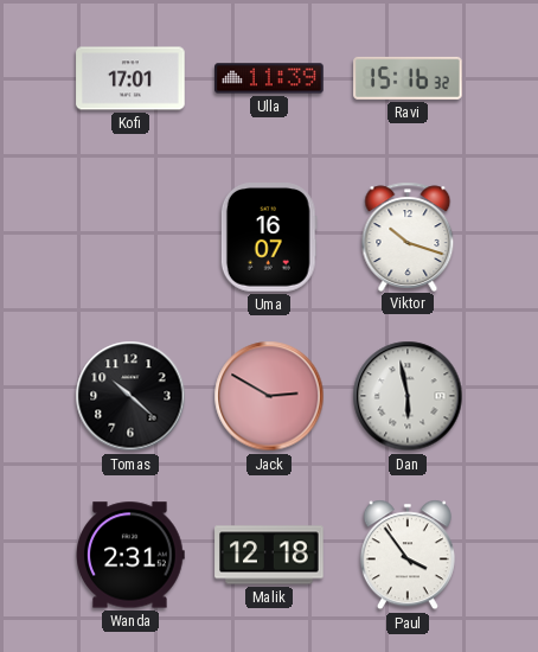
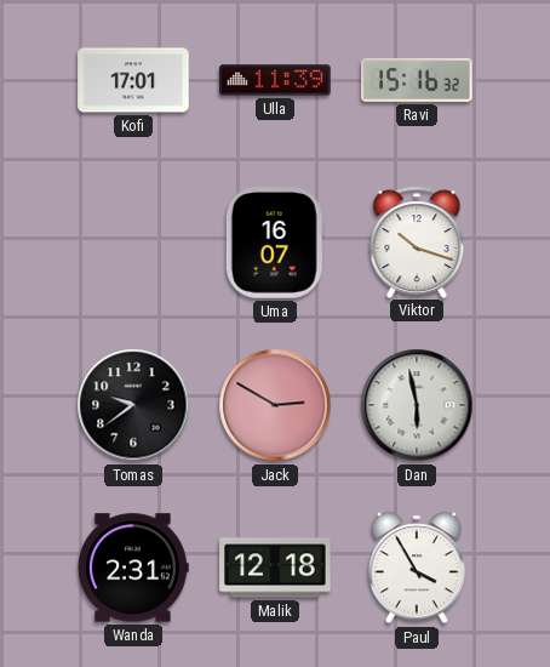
Tomas: 10:22 -> 9:39
Paul: 3:54 -> 3:55
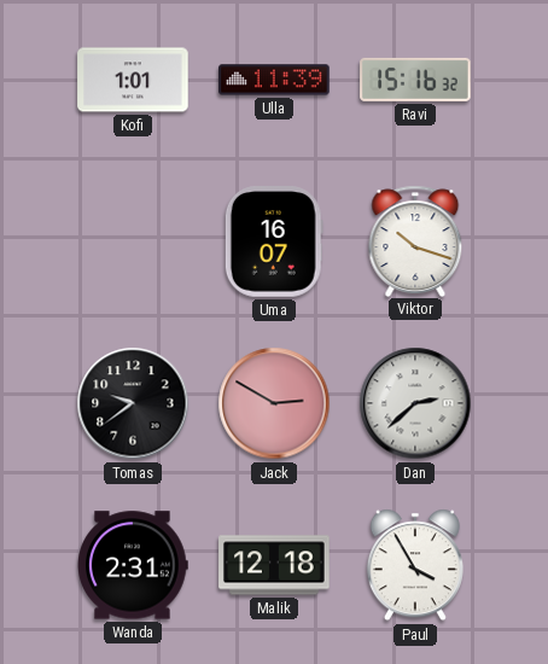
Kofi: 17:01 -> 1:01
Dan: 5:58 -> 2:38
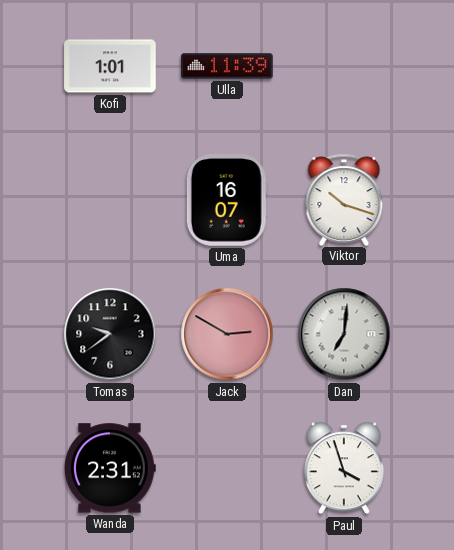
Ravi: 15:16 -> none
Dan: 2:38 -> 7:01
Malik: 12:18 -> none
Paul: 3:55 -> 3:57
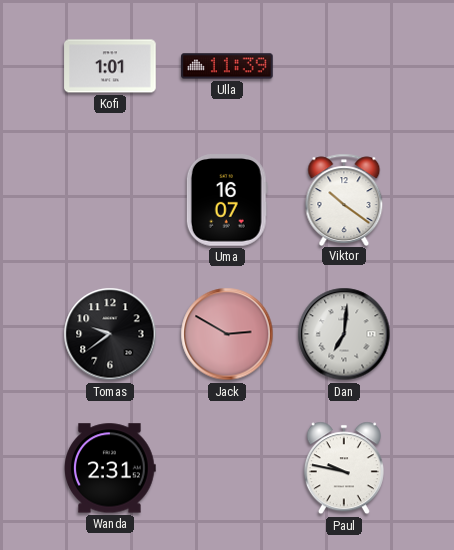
Viktor: 10:18 -> 10:21
Paul: 3:57 -> 9:47
